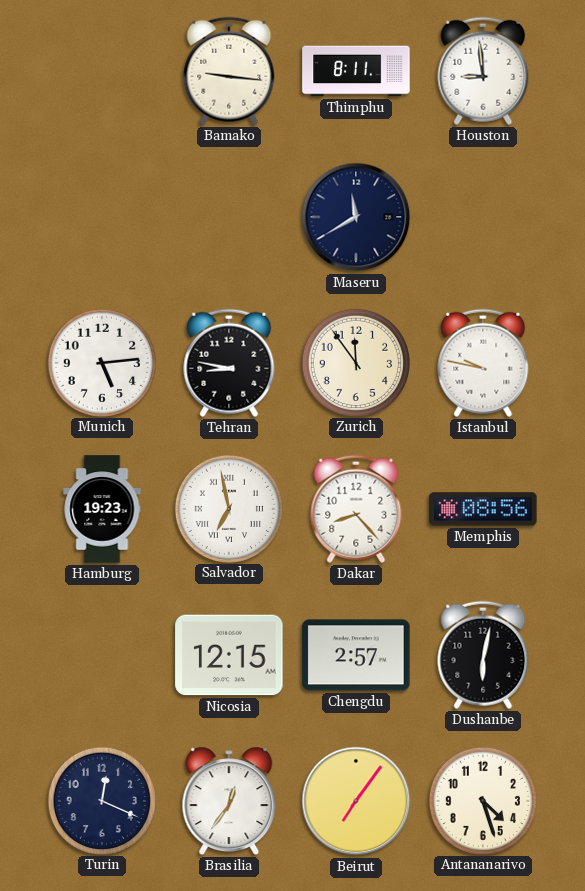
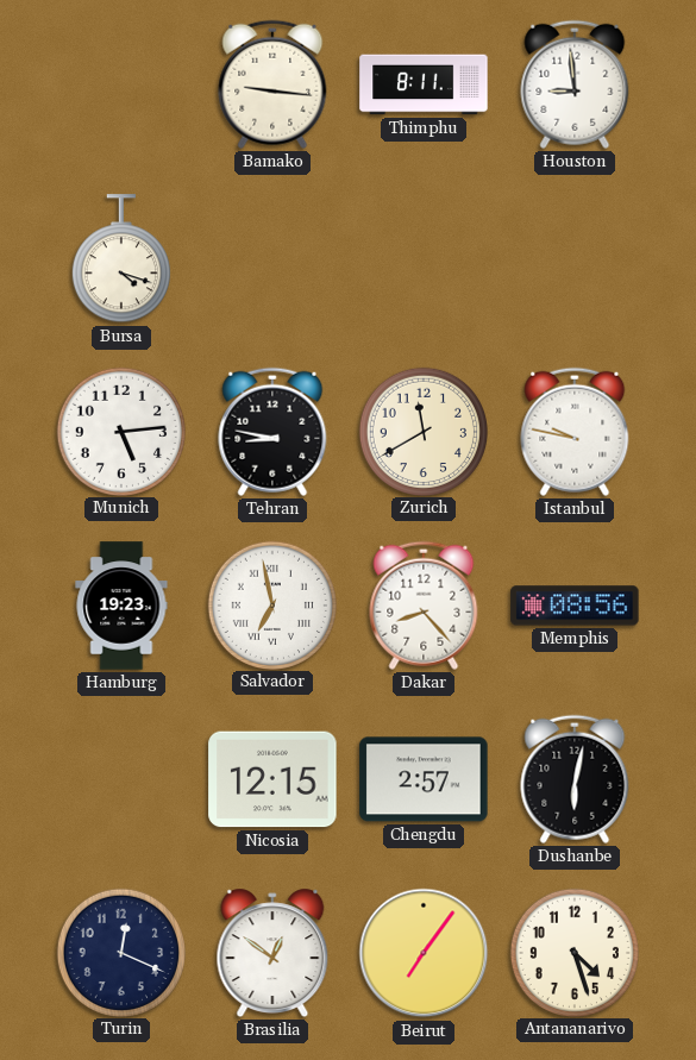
Bursa: none -> 4:18
Maseru: 11:40 -> none
Zurich: 11:54 -> 11:40
Brasilia: 12:36 -> 12:51
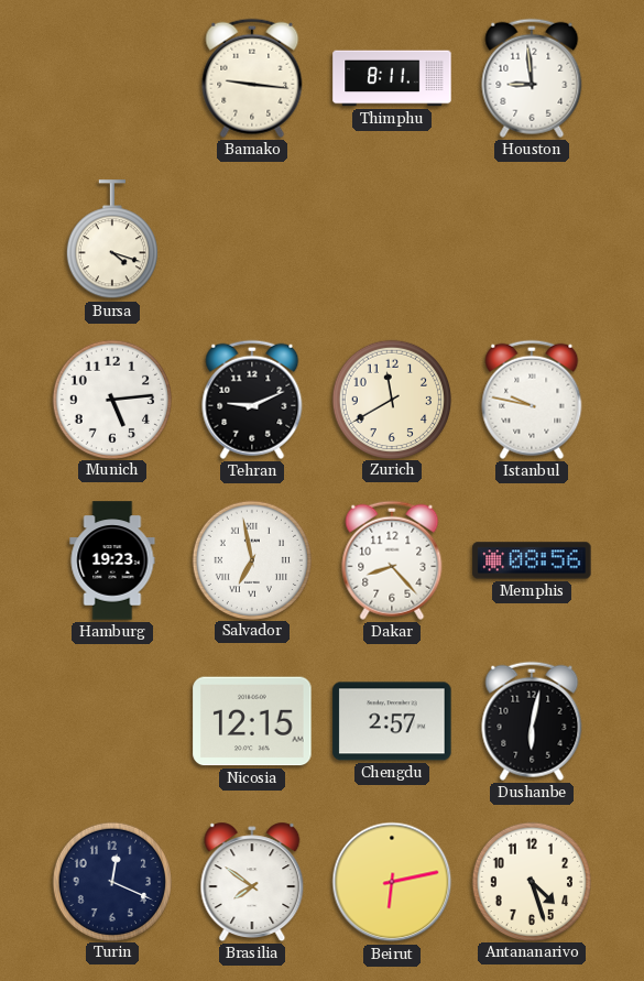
Tehran: 8:47 -> 9:11
Brasilia: 12:51 -> 7:51
Beirut: 7:06 -> 6:13
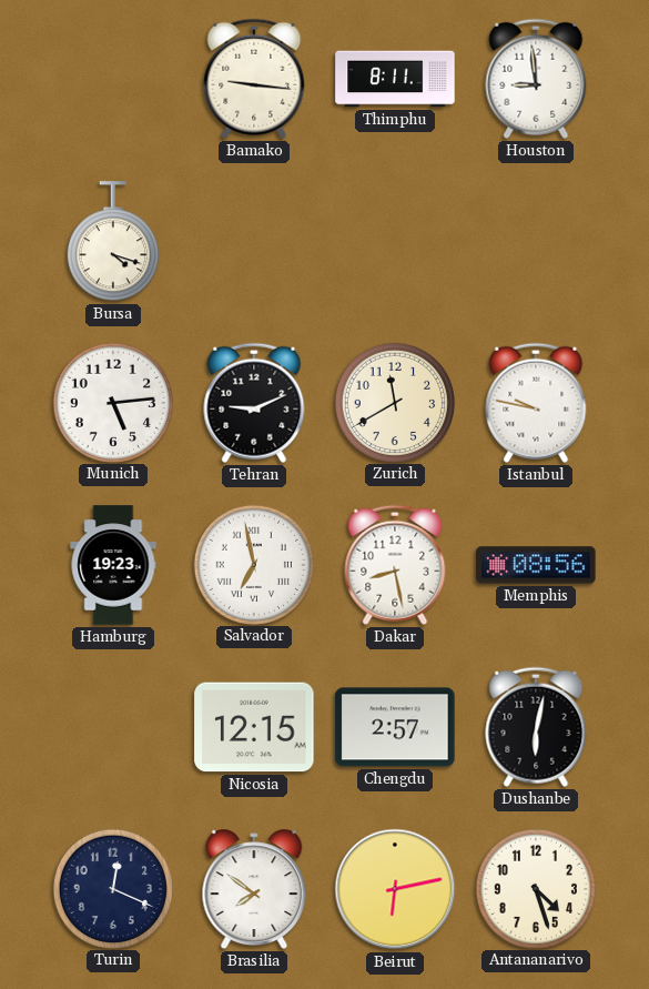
Dakar: 8:23 -> 8:28
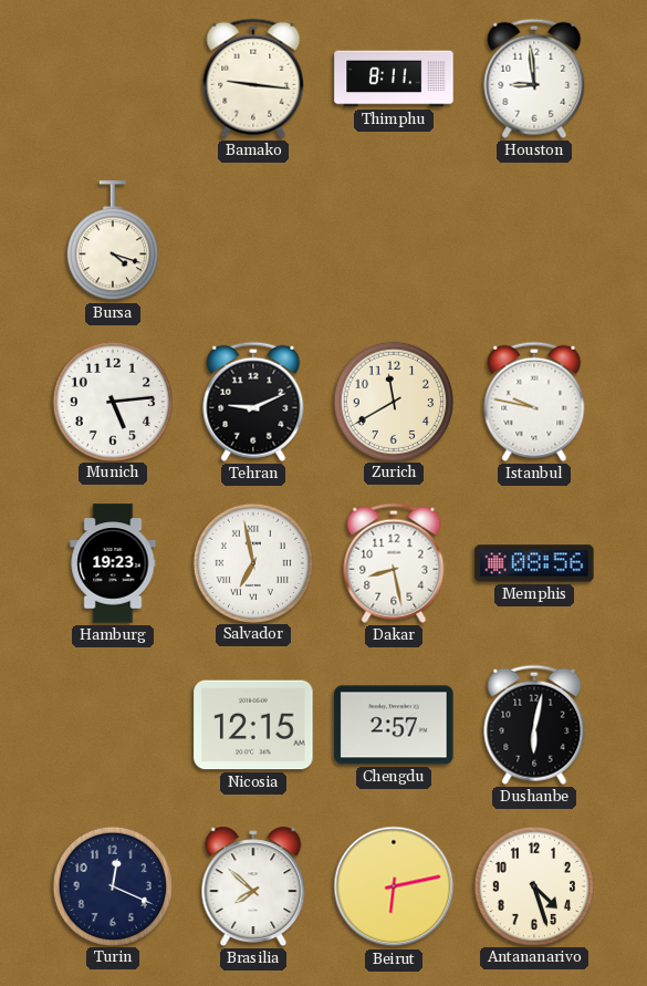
Brasilia: 7:51 -> 7:52
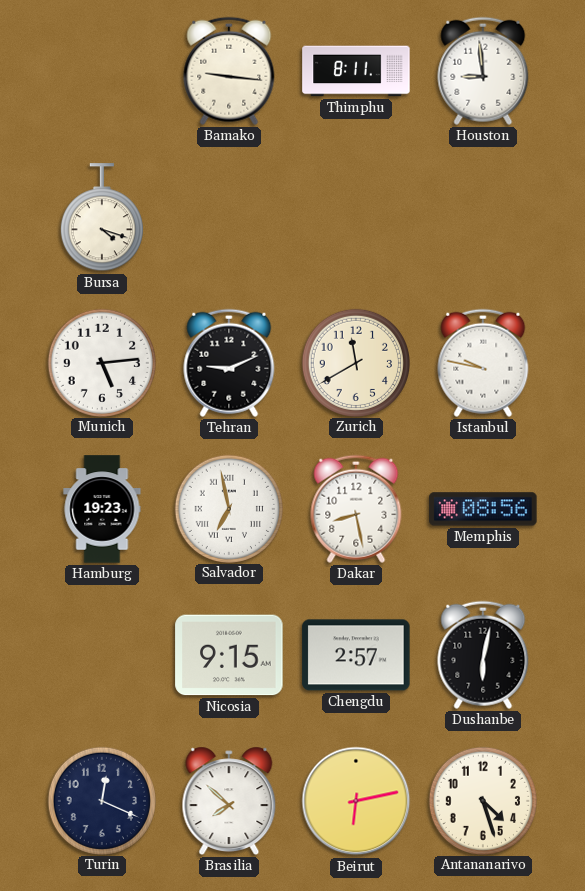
Nicosia: 12:15 -> 9:15
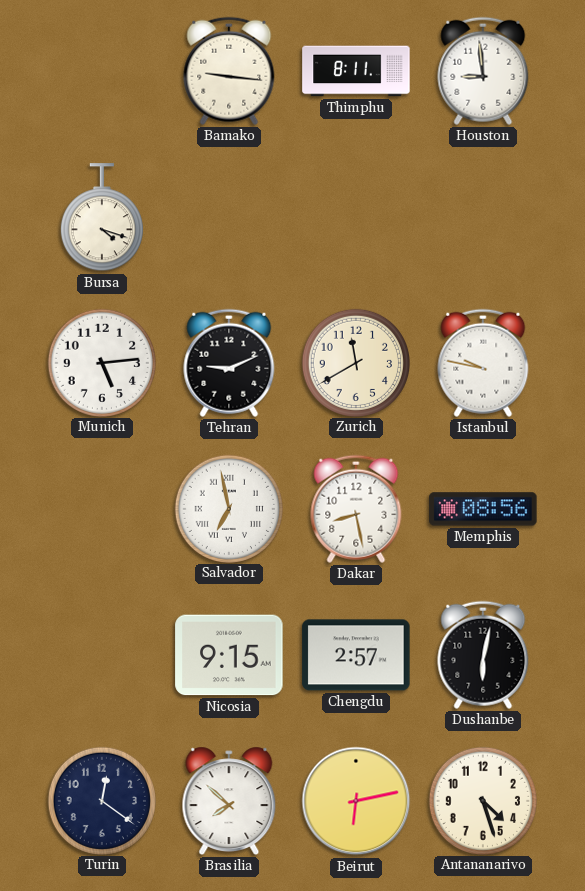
Hamburg: 19:23 -> none
Turin: 12:19 -> 12:21
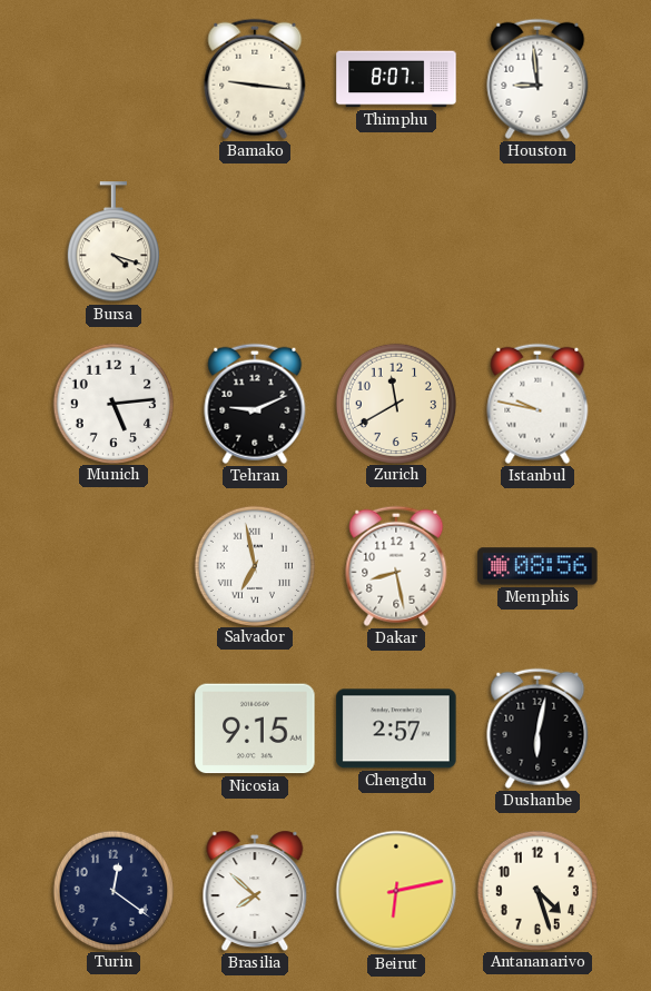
Thimphu: 8:11 -> 8:07
